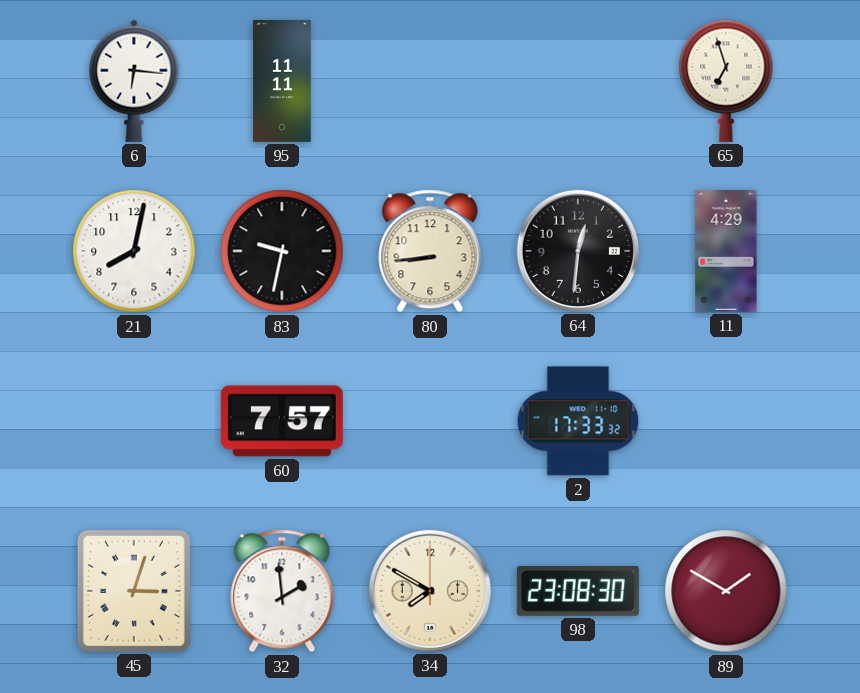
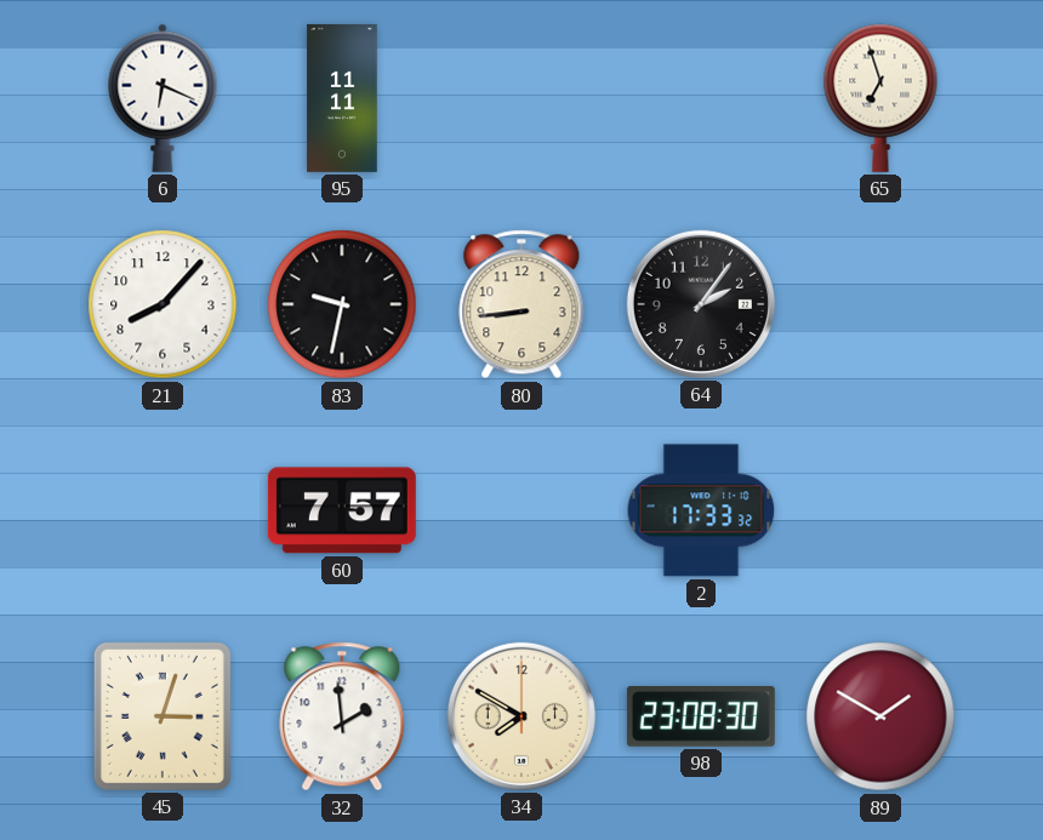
6: 6:16 -> 6:19
21: 8:02 -> 8:07
64: 12:31 -> 2:06
11: 4:29 -> none
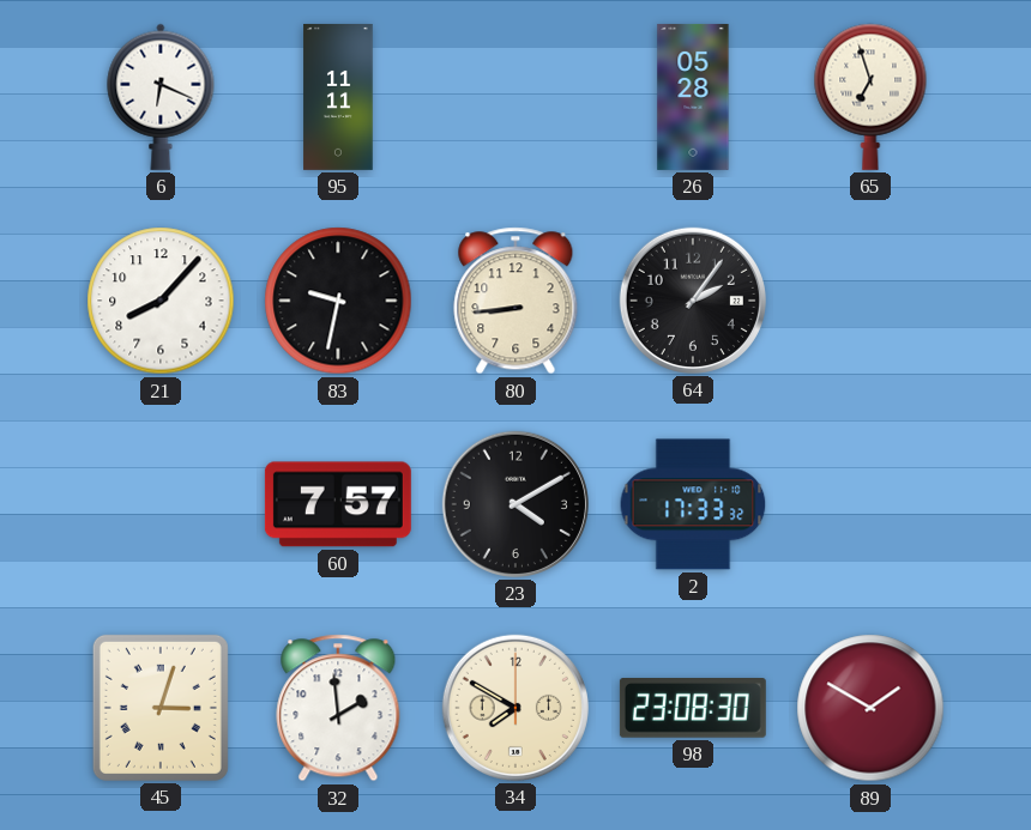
26: none -> 05:28
23: none -> 4:10
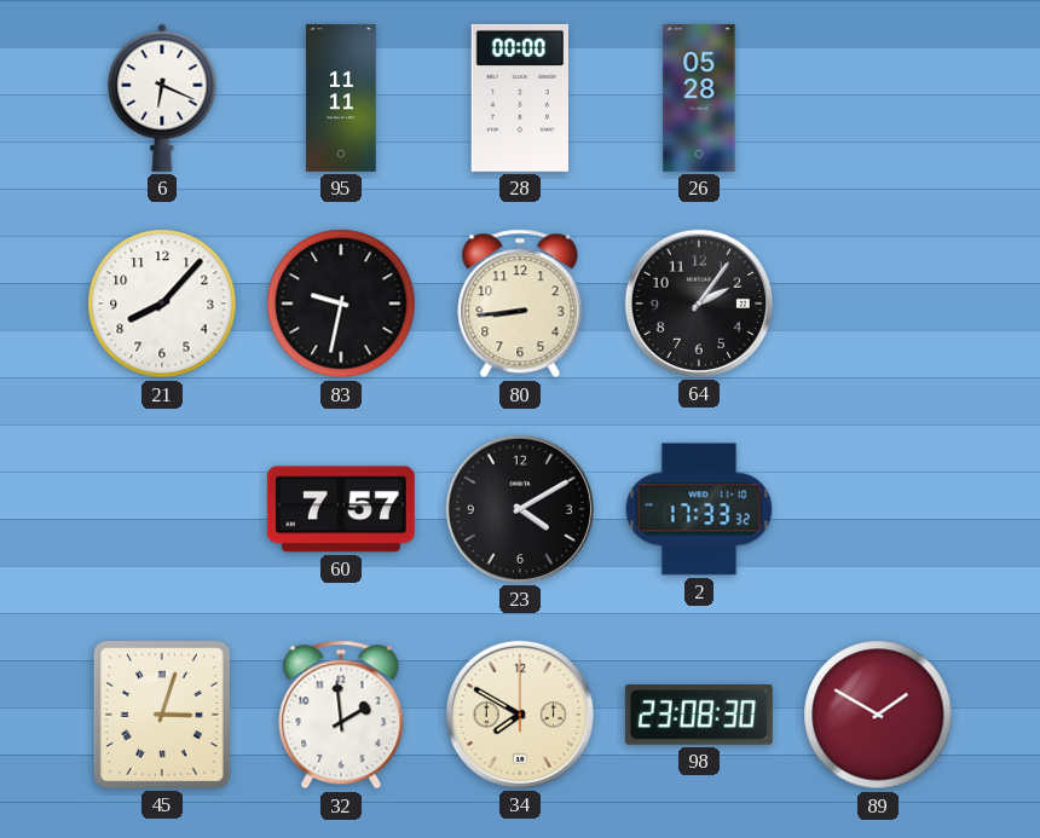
28: none -> 00:00
65: 6:57 -> none
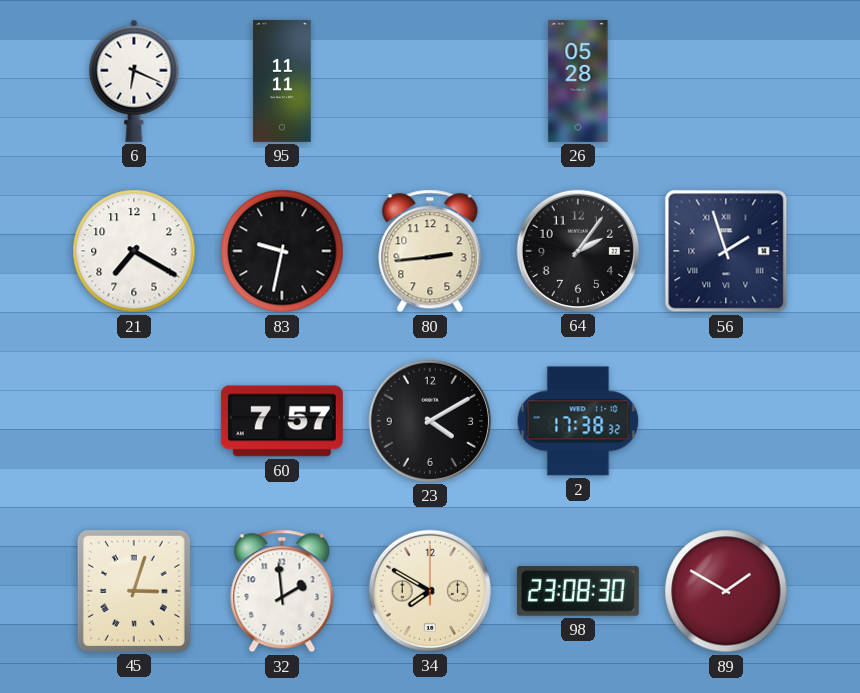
28: 00:00 -> none
21: 8:07 -> 7:20
80: 8:44 -> 2:44
56: none -> 1:57
2: 17:33 -> 17:38
